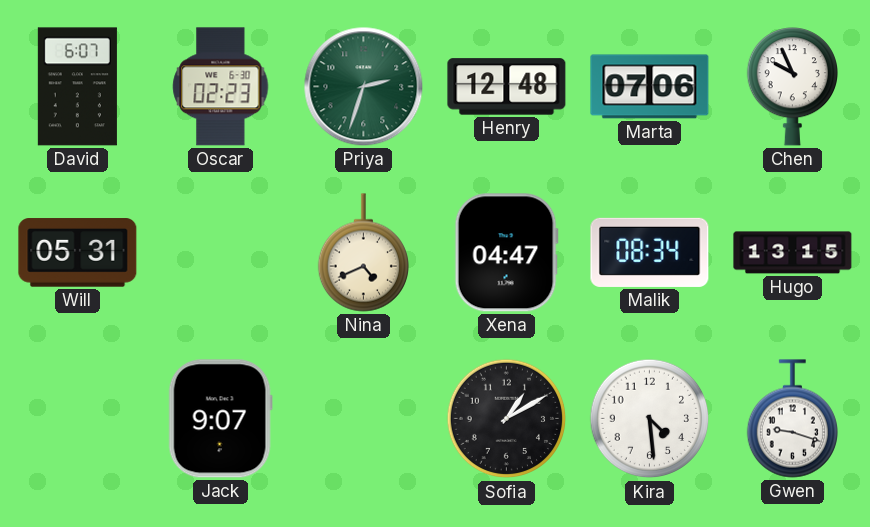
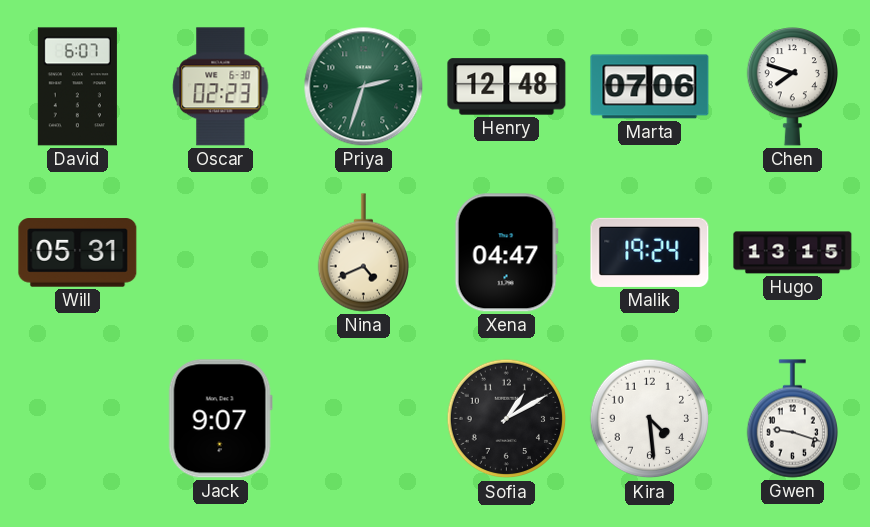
Chen: 9:56 -> 7:48
Malik: 08:34 -> 19:24
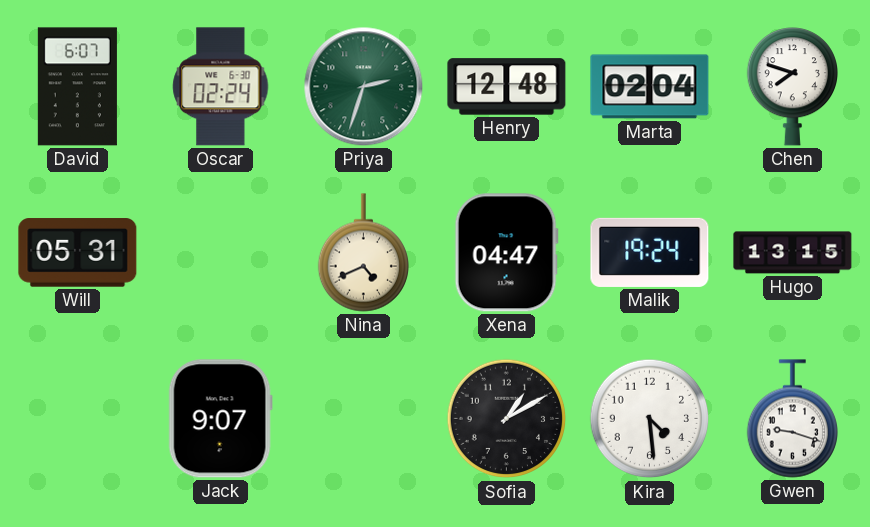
Oscar: 02:23 -> 02:24
Marta: 07:06 -> 02:04
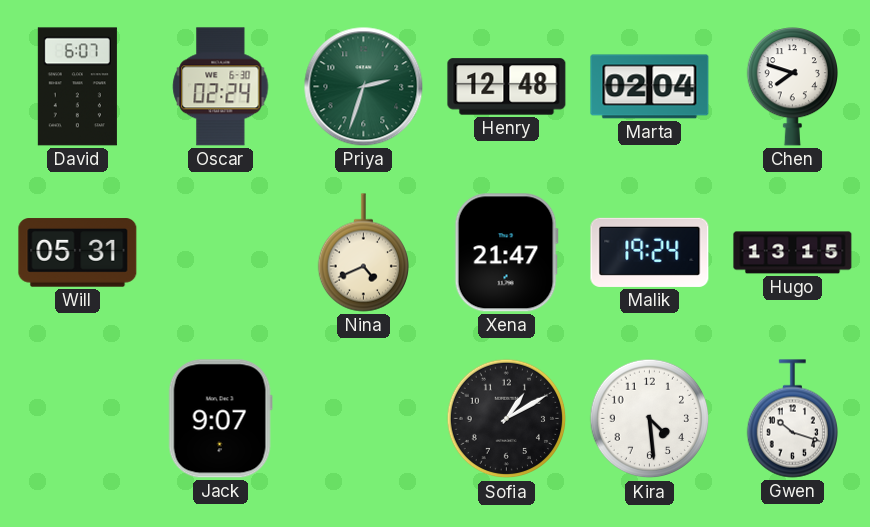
Xena: 04:47 -> 21:47
Gwen: 9:18 -> 10:18
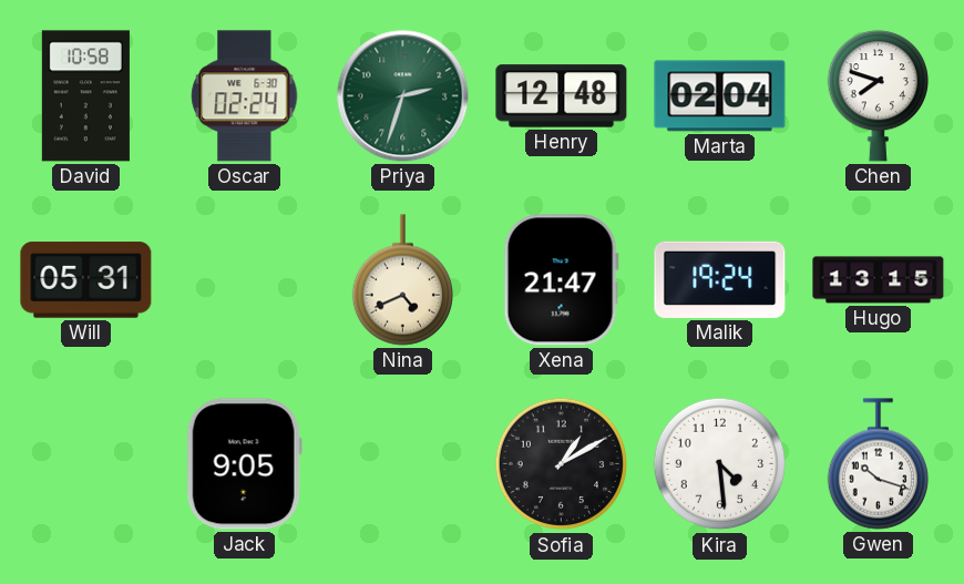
David: 6:07 -> 10:58
Jack: 9:07 -> 9:05
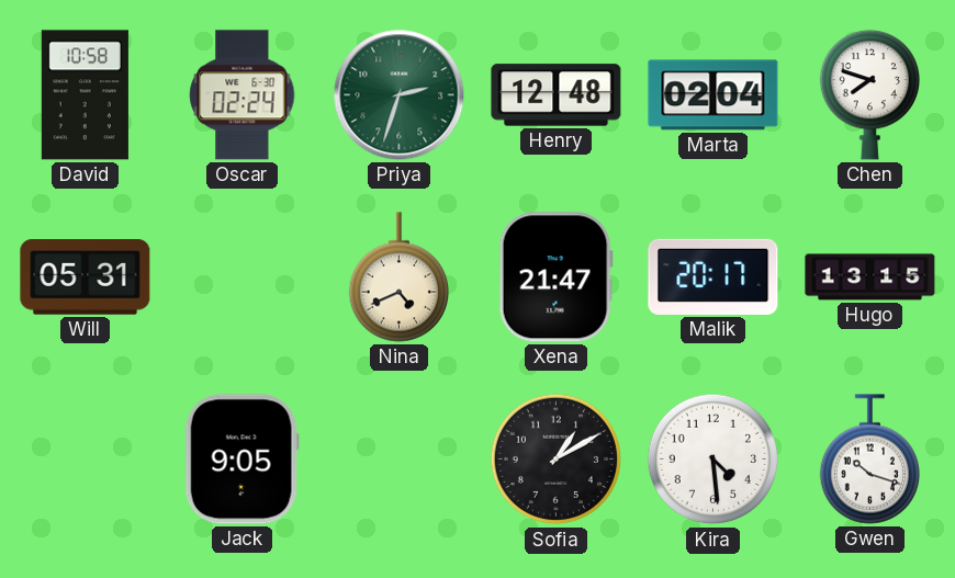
Malik: 19:24 -> 20:17
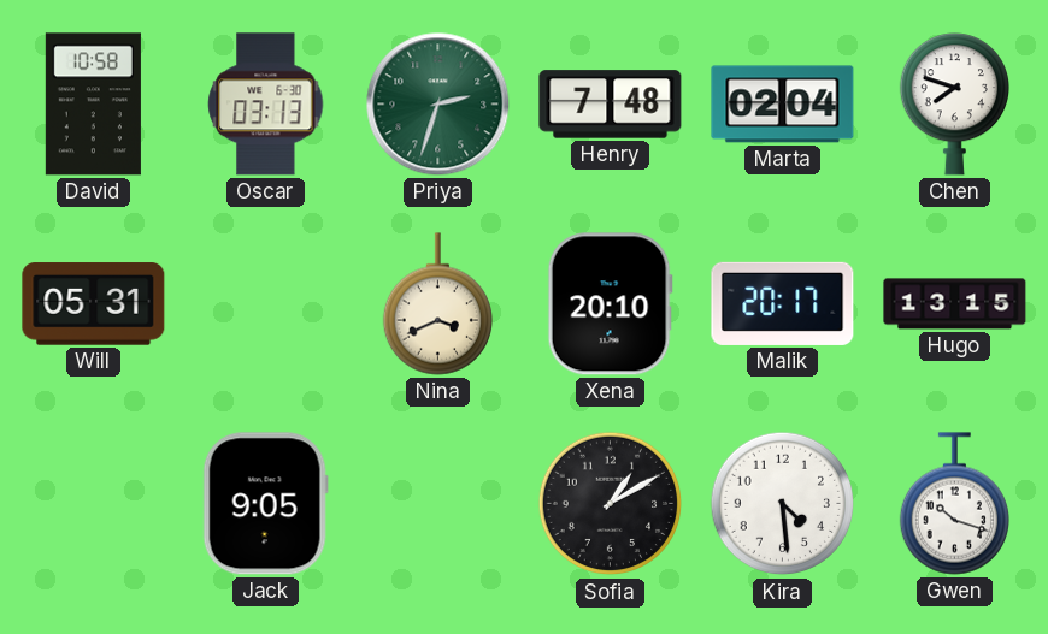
Oscar: 02:24 -> 03:13
Henry: 12:48 -> 7:48
Nina: 4:41 -> 3:41
Xena: 21:47 -> 20:10
